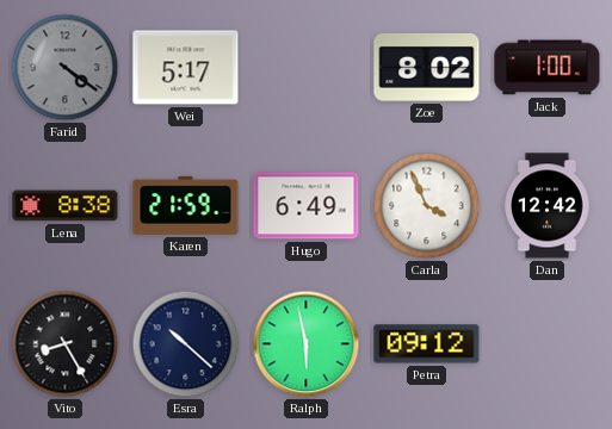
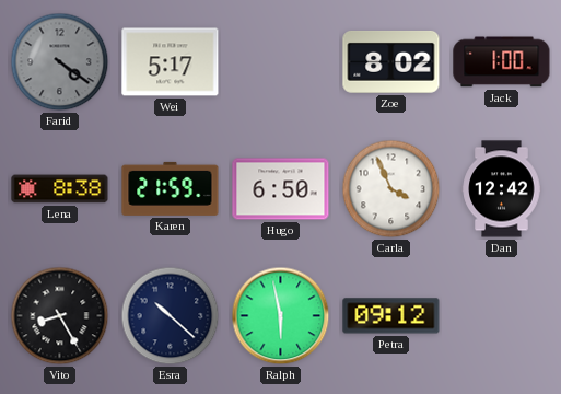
Hugo: 6:49 -> 6:50
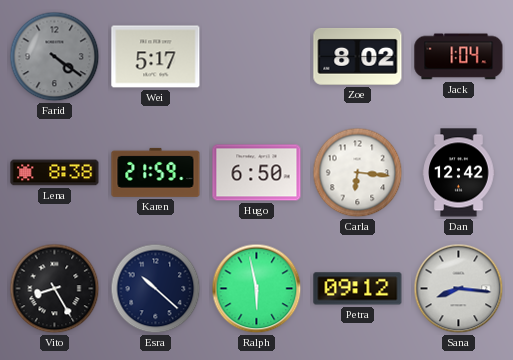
Jack: 1:00 -> 1:04
Carla: 3:56 -> 6:16
Sana: none -> 8:16
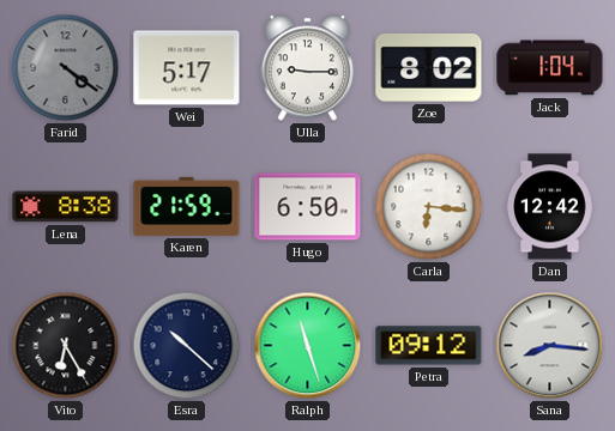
Ulla: none -> 9:15
Vito: 8:25 -> 6:25
Ralph: 5:58 -> 11:27
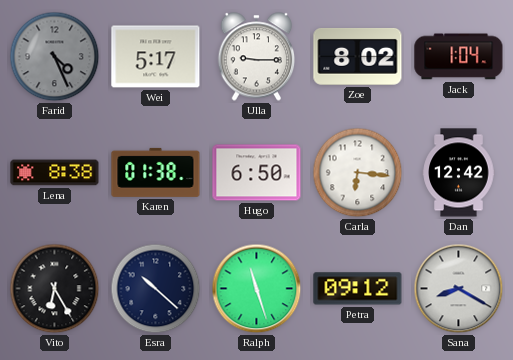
Farid: 4:21 -> 4:26
Karen: 21:59 -> 01:38
Sana: 8:16 -> 8:20
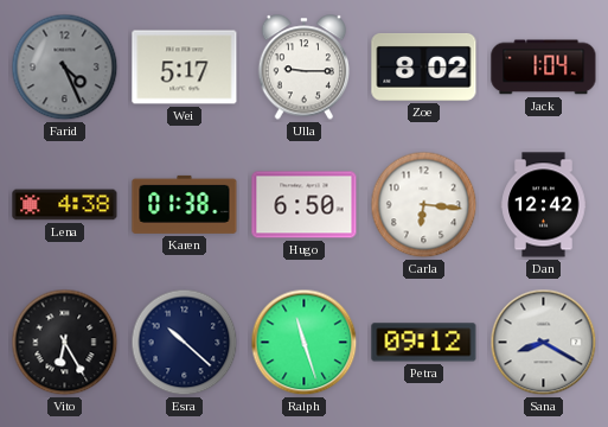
Lena: 8:38 -> 4:38
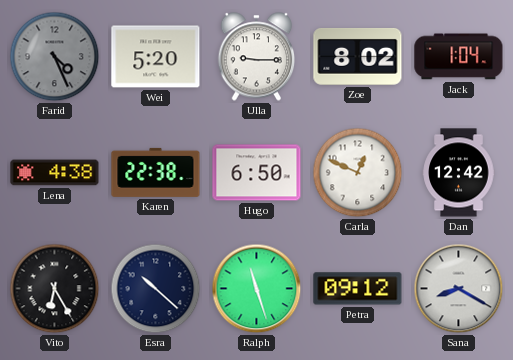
Wei: 5:17 -> 5:20
Karen: 01:38 -> 22:38
Carla: 6:16 -> 12:49
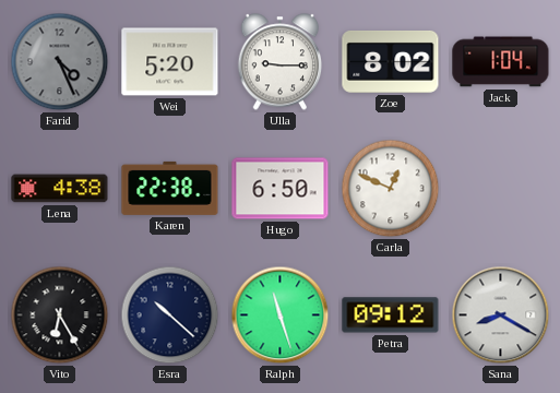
Dan: 12:42 -> none
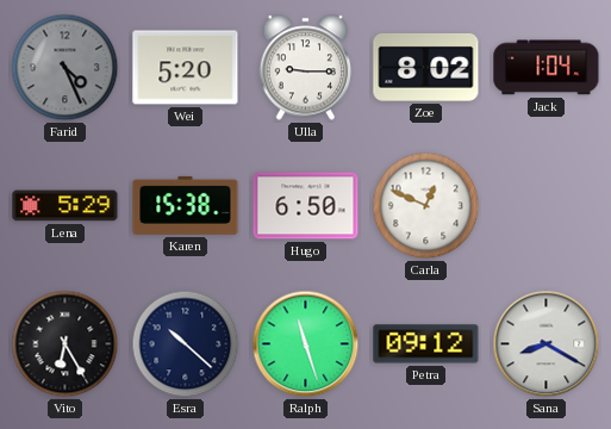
Lena: 4:38 -> 5:29
Karen: 22:38 -> 15:38
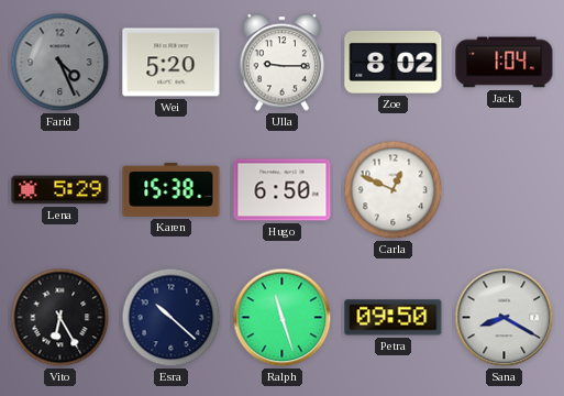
Petra: 09:12 -> 09:50
